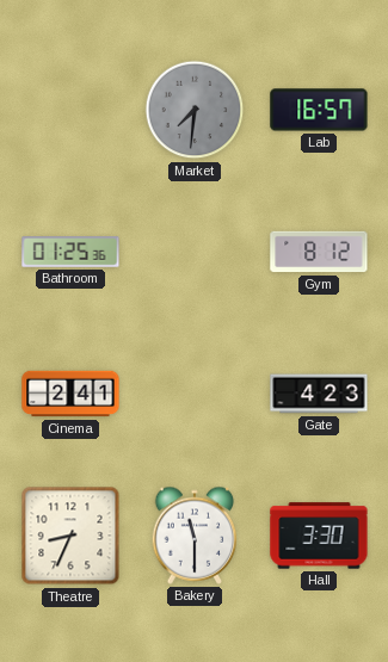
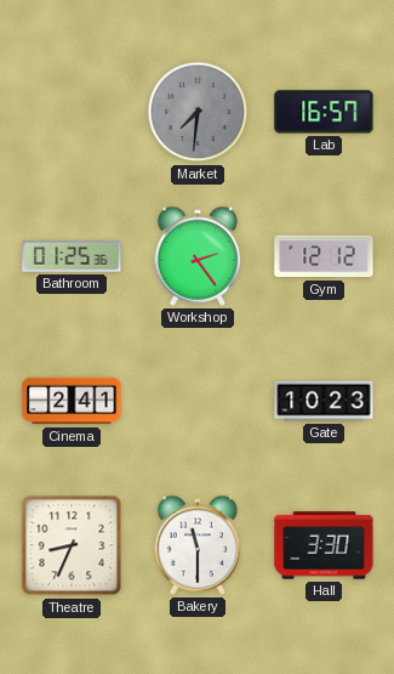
Workshop: none -> 2:24
Gym: 8:12 -> 12:12
Gate: 4:23 -> 10:23
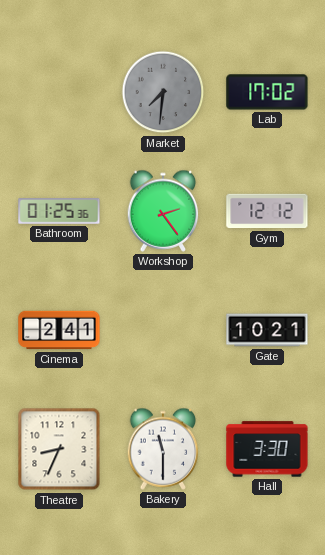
Lab: 16:57 -> 17:02
Gate: 10:23 -> 10:21
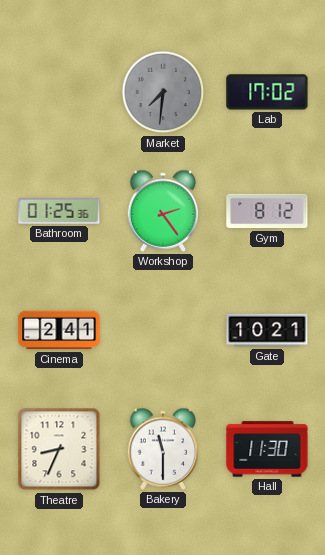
Gym: 12:12 -> 8:12
Hall: 3:30 -> 11:30
